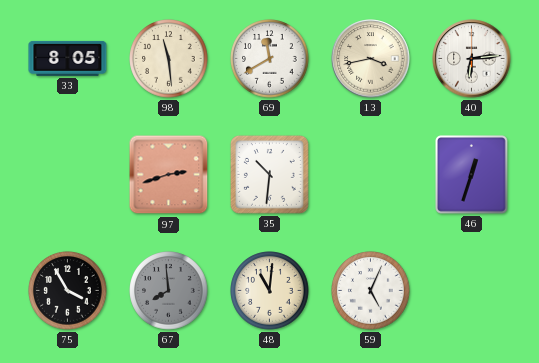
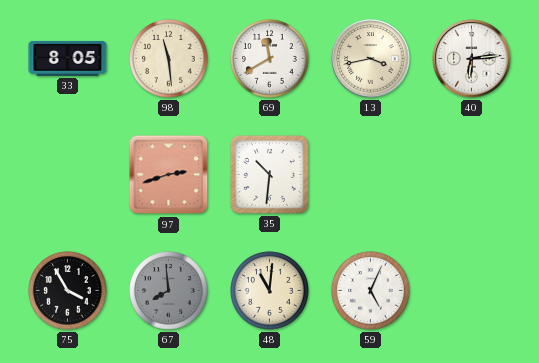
46: 12:33 -> none
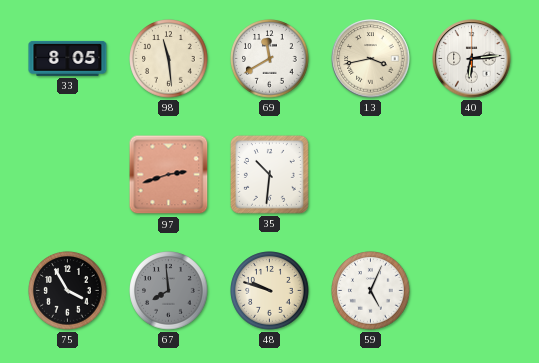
48: 11:01 -> 9:48
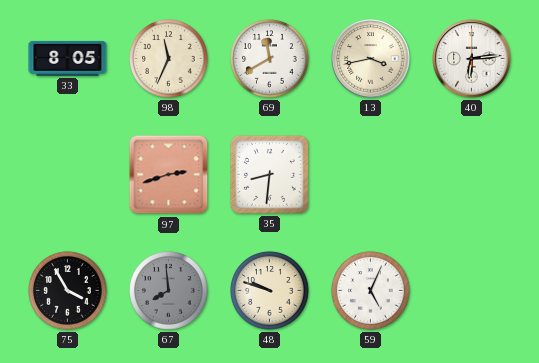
98: 11:29 -> 11:34
35: 10:31 -> 8:31
